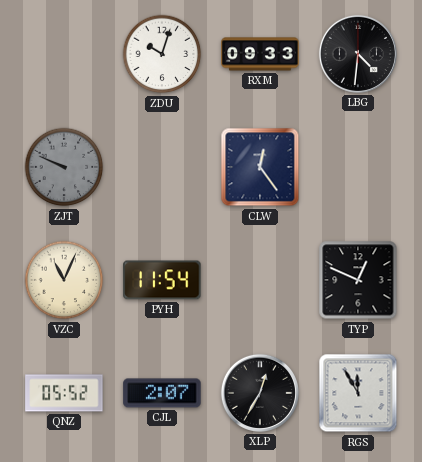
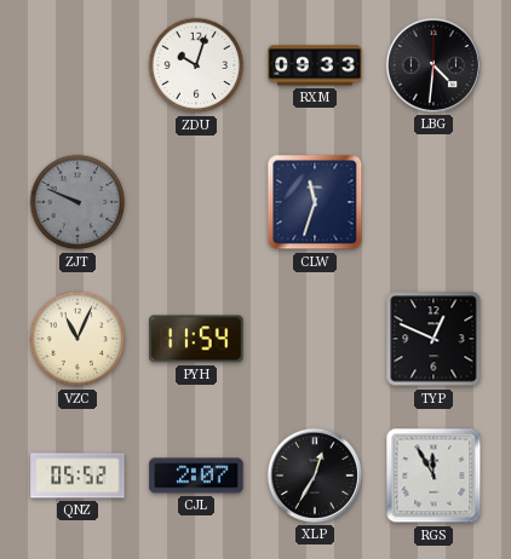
CLW: 12:24 -> 11:33
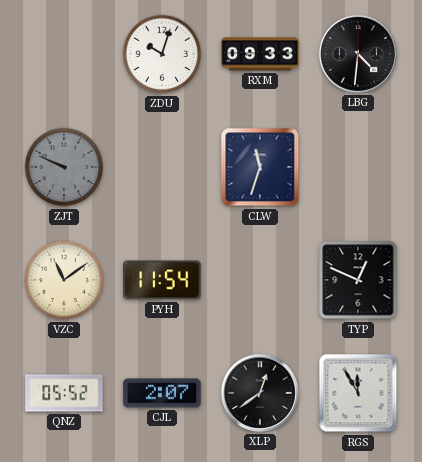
VZC: 11:04 -> 11:09
XLP: 12:35 -> 12:39
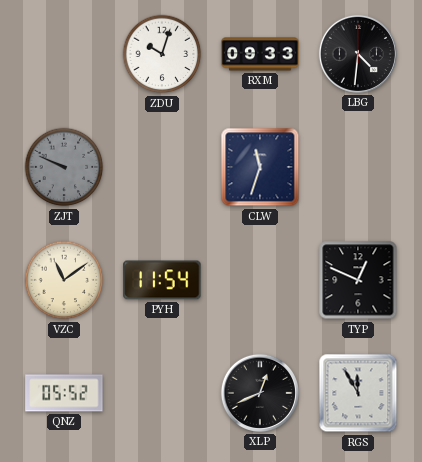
CJL: 2:07 -> none
XLP: 12:39 -> 12:41
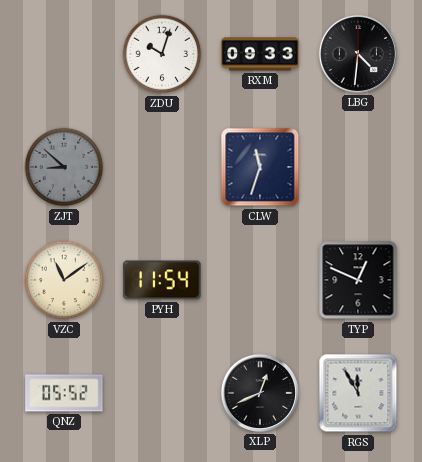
ZJT: 9:49 -> 8:52
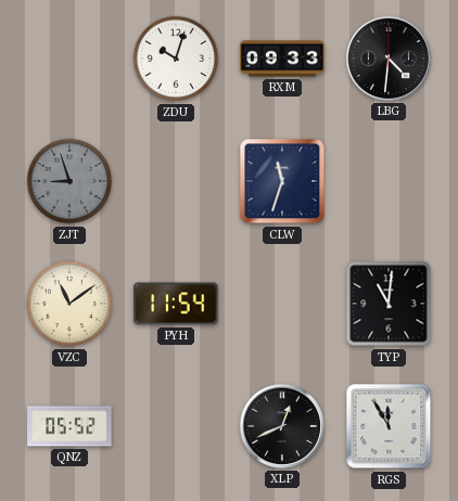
ZJT: 8:52 -> 8:57
TYP: 12:49 -> 11:01
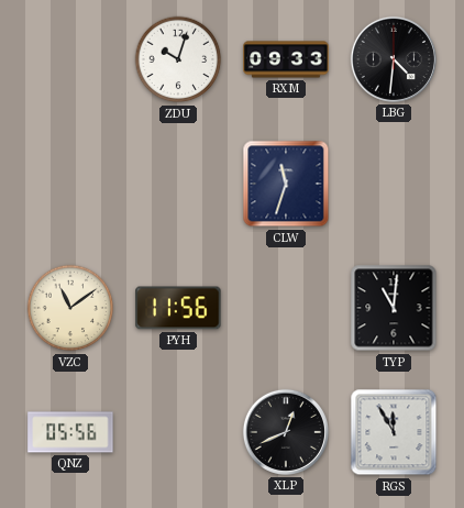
ZJT: 8:57 -> none
PYH: 11:54 -> 11:56
QNZ: 05:52 -> 05:56
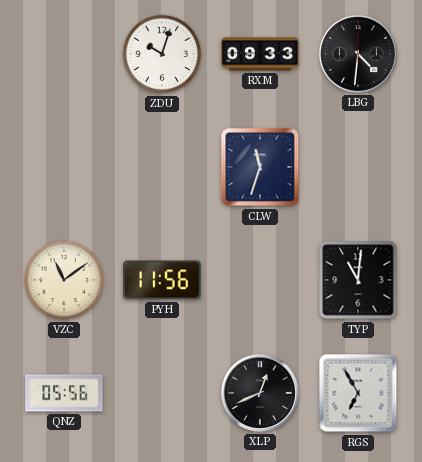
RGS: 11:55 -> 6:55
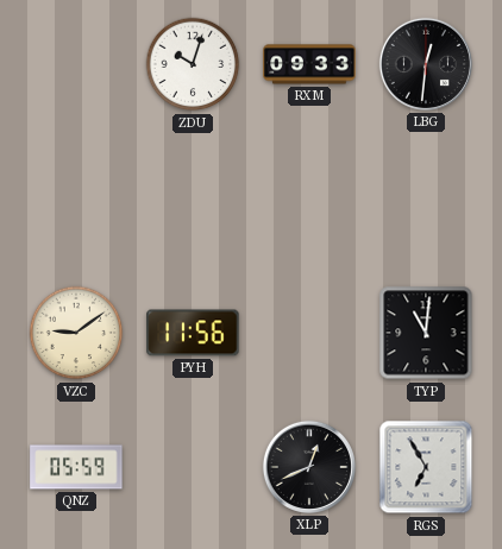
LBG: 4:31 -> 12:31
CLW: 11:33 -> none
VZC: 11:09 -> 9:09
QNZ: 05:56 -> 05:59
